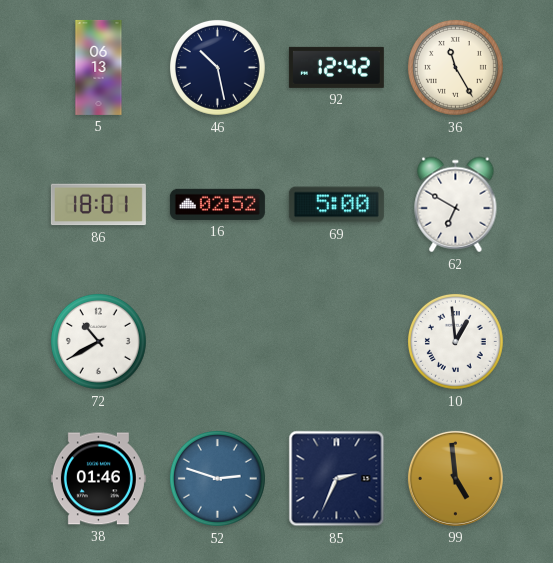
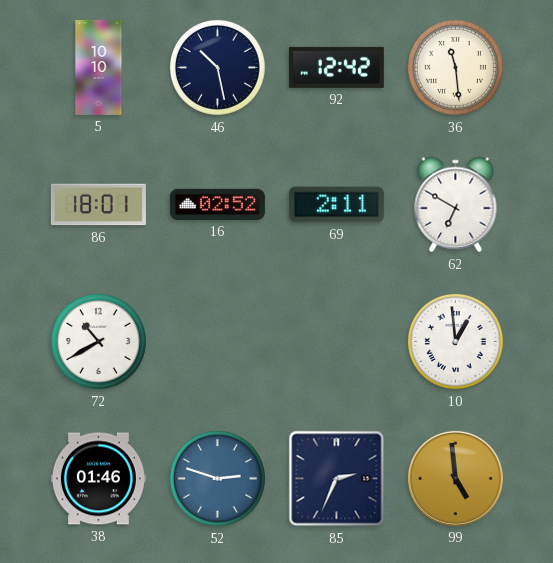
5: 06:13 -> 10:10
36: 11:25 -> 11:29
69: 5:00 -> 2:11
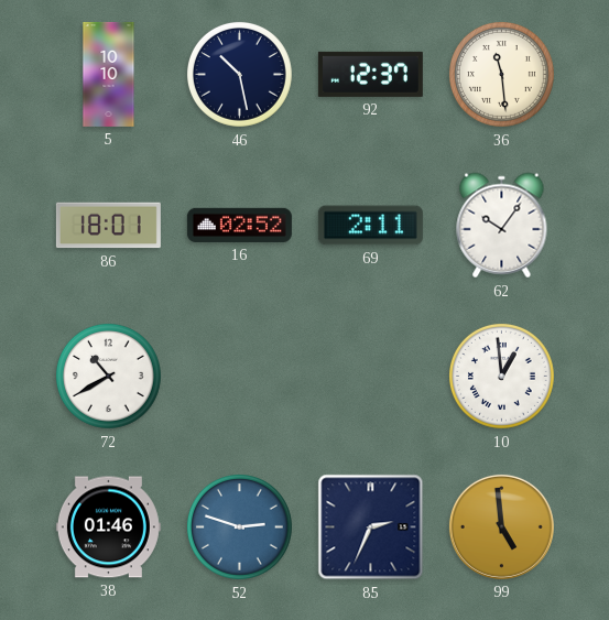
92: 12:42 -> 12:37
62: 6:50 -> 10:06
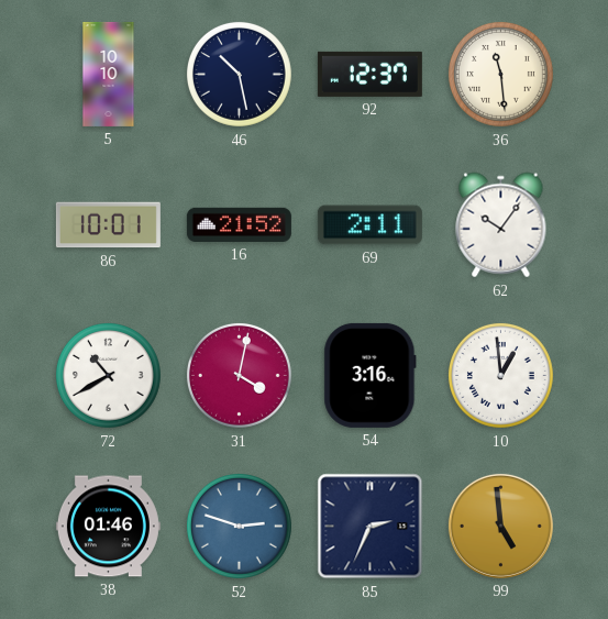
86: 18:01 -> 10:01
16: 02:52 -> 21:52
31: none -> 4:02
54: none -> 3:16
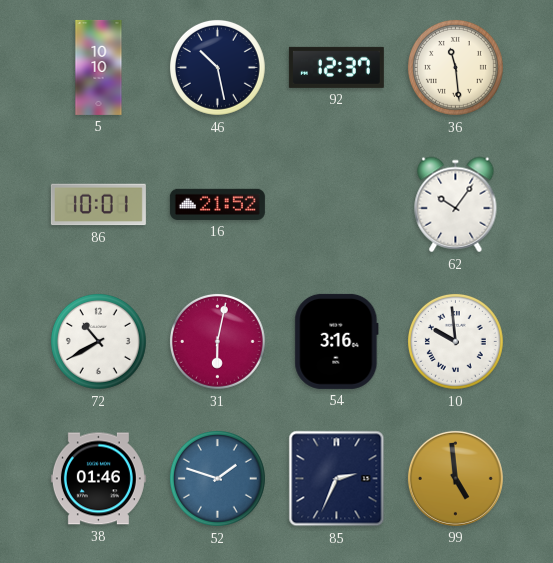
69: 2:11 -> none
31: 4:02 -> 6:02
10: 12:59 -> 9:59
52: 2:48 -> 1:48
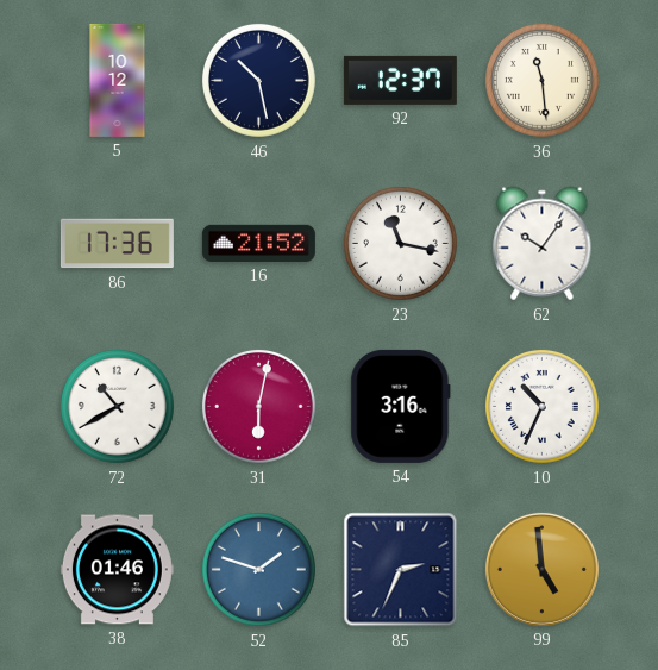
5: 10:10 -> 10:12
86: 10:01 -> 17:36
23: none -> 11:17
10: 9:59 -> 10:34
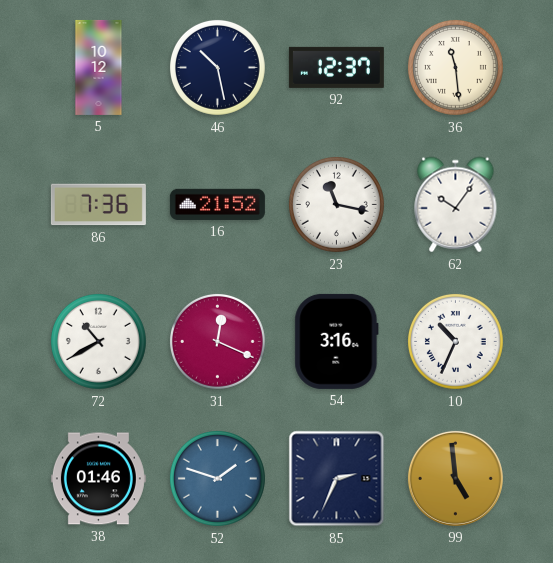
86: 17:36 -> 7:36
31: 6:02 -> 12:19
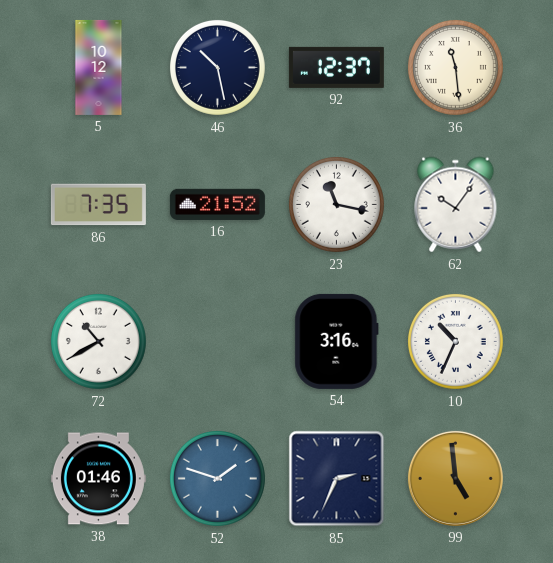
86: 7:36 -> 7:35
31: 12:19 -> none
